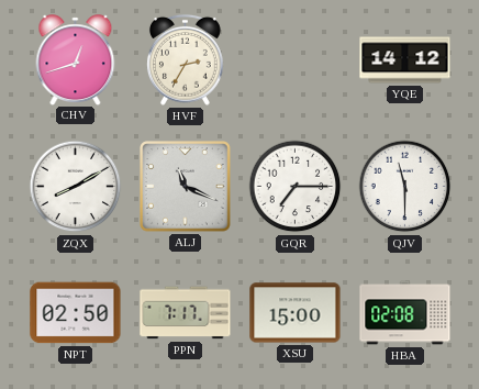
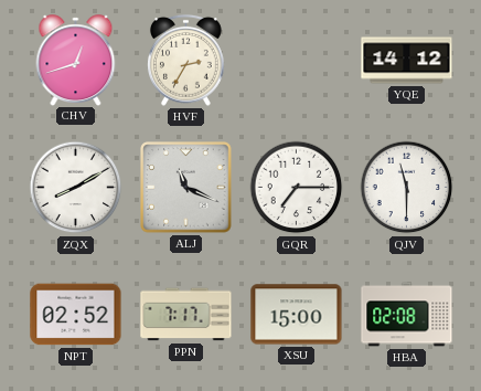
NPT: 02:50 -> 02:52
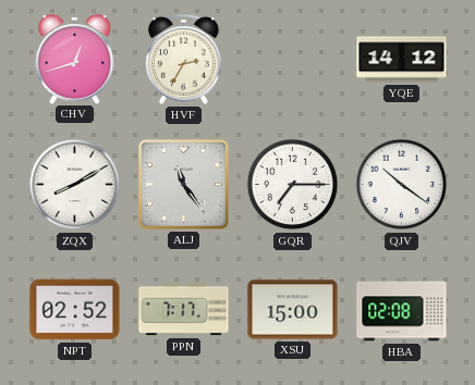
ALJ: 11:19 -> 11:24
QJV: 11:30 -> 10:21
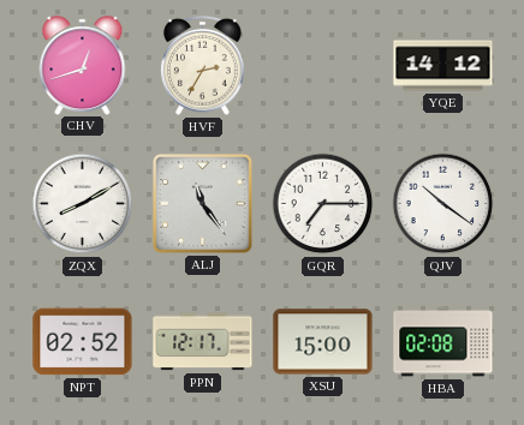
PPN: 7:17 -> 12:17
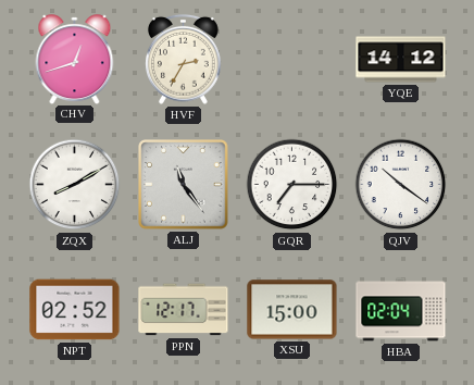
HBA: 02:08 -> 02:04
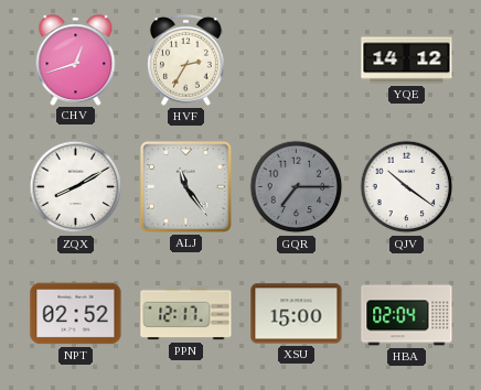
GQR dial: white -> grey
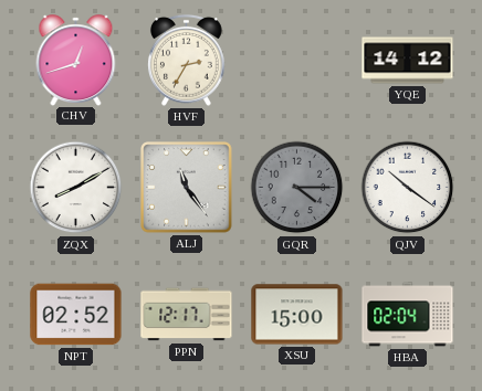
GQR: 7:15 -> 4:15
